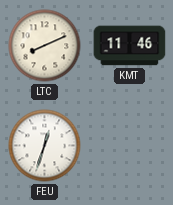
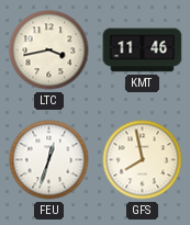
LTC: 8:11 -> 3:43
GFS: none -> 7:58
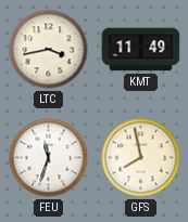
KMT: 11:46 -> 11:49
FEU: 12:33 -> 11:33
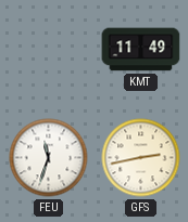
LTC: 3:43 -> none
GFS: 7:58 -> 2:43
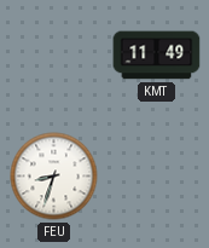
FEU: 11:33 -> 8:33
GFS: 2:43 -> none
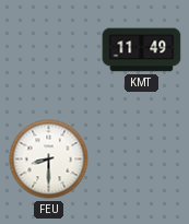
FEU: 8:33 -> 8:30
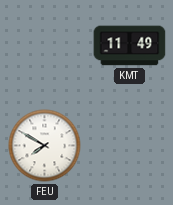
FEU: 8:30 -> 7:50
